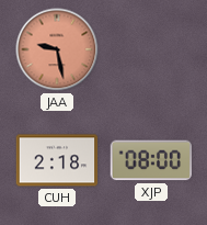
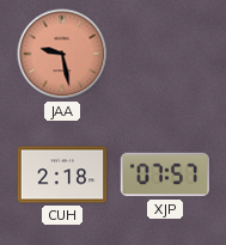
XJP: 08:00 -> 07:57
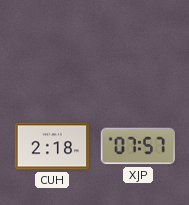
JAA: 9:28 -> none
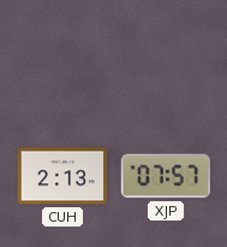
CUH: 2:18 -> 2:13
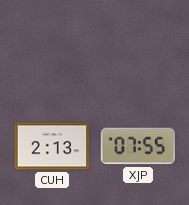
XJP: 07:57 -> 07:55
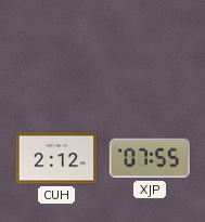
CUH: 2:13 -> 2:12
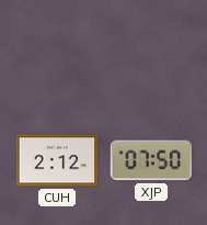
XJP: 07:55 -> 07:50
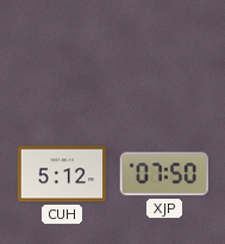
CUH: 2:12 -> 5:12
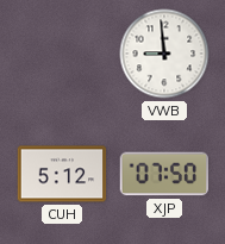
VWB: none -> 8:59
